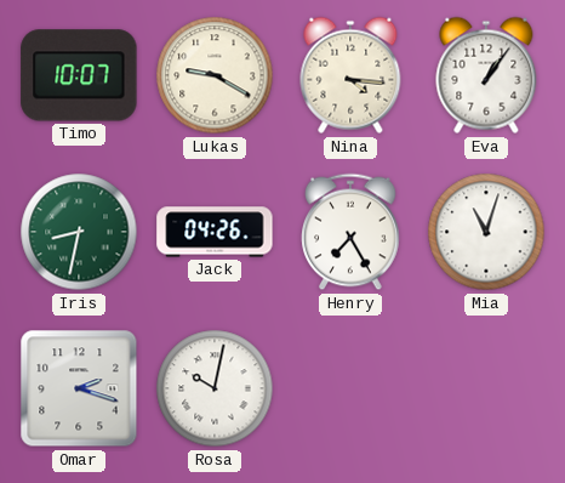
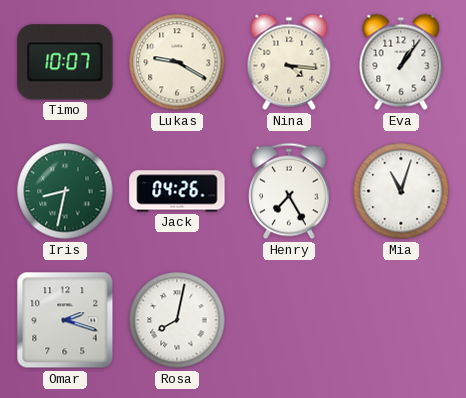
Rosa: 10:02 -> 8:02
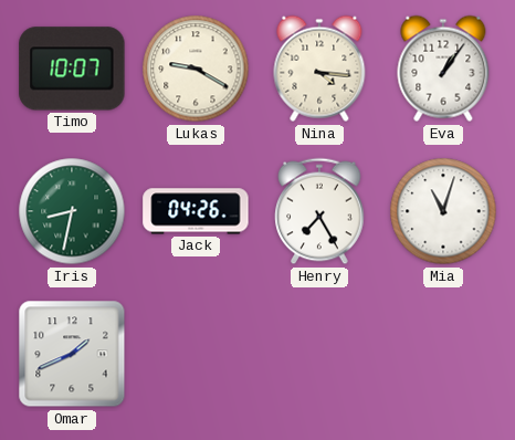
Omar: 2:18 -> 1:41
Rosa: 8:02 -> none
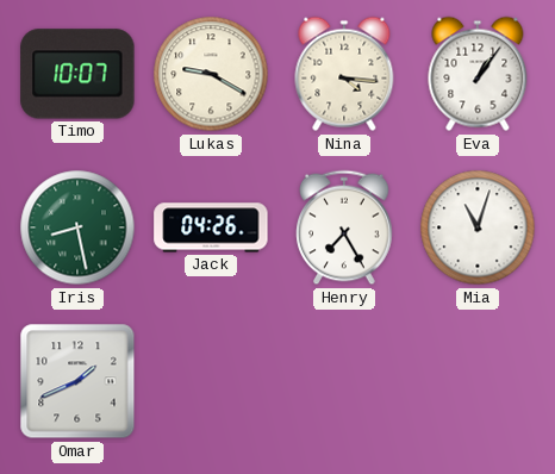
Iris: 8:32 -> 8:28
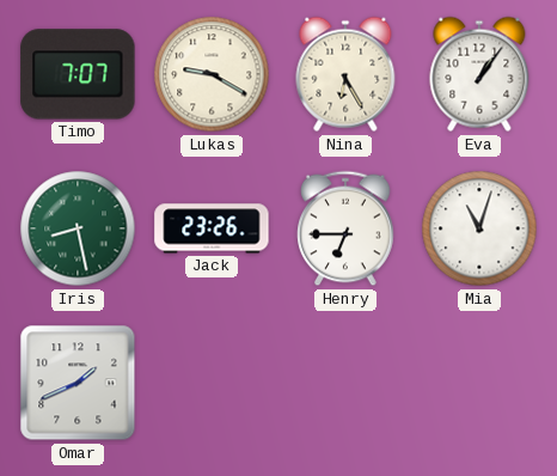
Timo: 10:07 -> 7:07
Nina: 4:16 -> 6:25
Jack: 04:26 -> 23:26
Henry: 7:25 -> 6:45
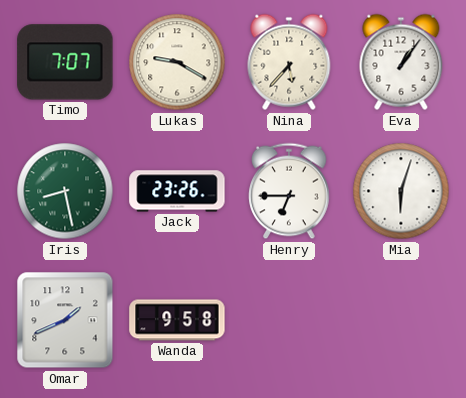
Nina: 6:25 -> 5:37
Mia: 11:03 -> 6:03
Wanda: none -> 9:58
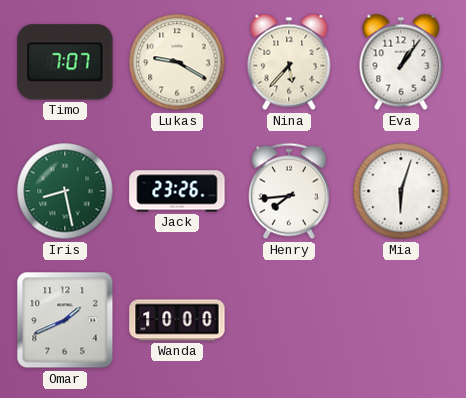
Henry: 6:45 -> 7:44
Wanda: 9:58 -> 10:00
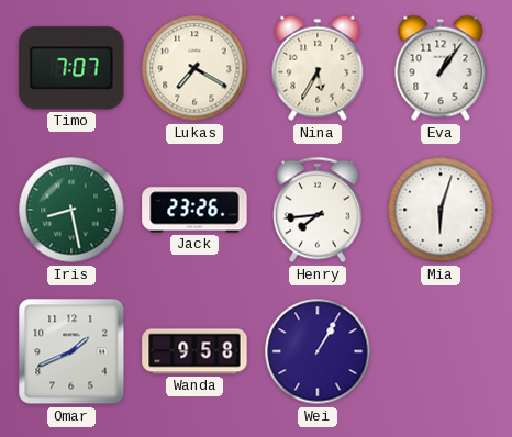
Lukas: 9:20 -> 7:20
Nina: 5:37 -> 5:35
Wanda: 10:00 -> 9:58
Wei: none -> 1:05
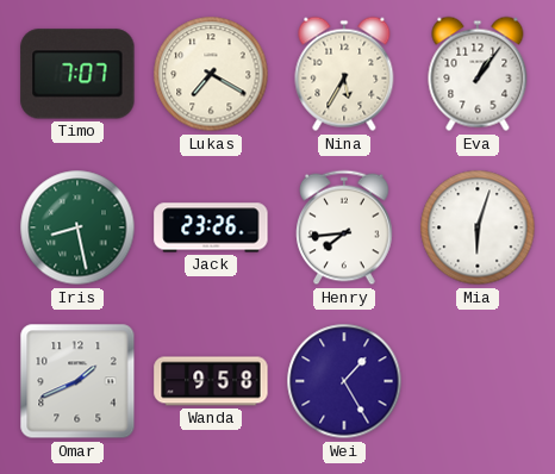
Wei: 1:05 -> 1:25
